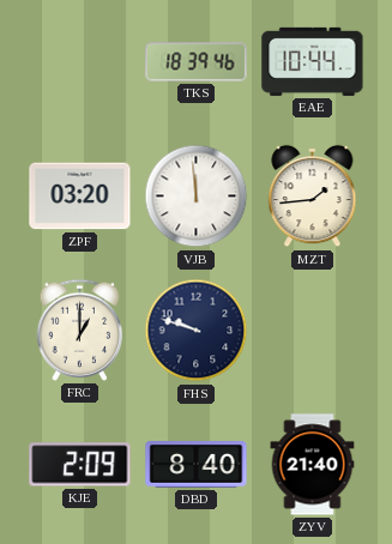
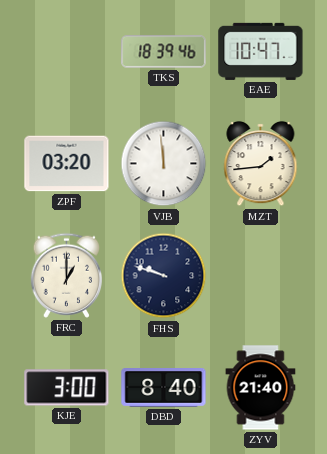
EAE: 10:44 -> 10:47
KJE: 2:09 -> 3:00
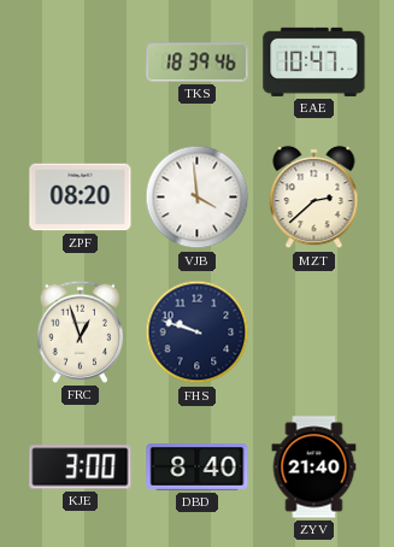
ZPF: 03:20 -> 08:20
VJB: 11:59 -> 3:59
MZT: 1:44 -> 2:38
FRC: 1:00 -> 12:57
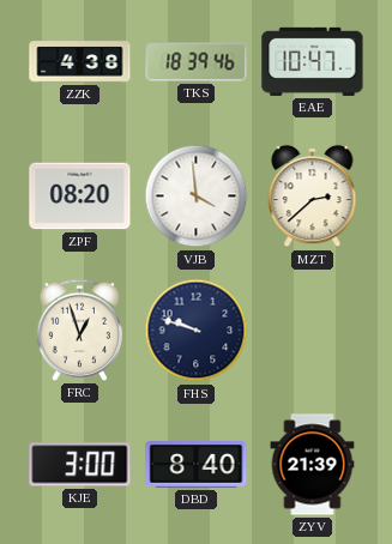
ZZK: none -> 4:38
ZYV: 21:40 -> 21:39
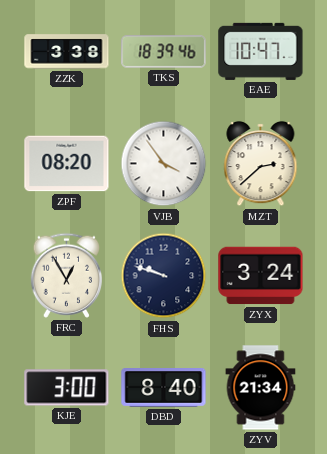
ZZK: 4:38 -> 3:38
VJB: 3:59 -> 3:54
FRC: 12:57 -> 12:55
ZYX: none -> 3:24
ZYV: 21:39 -> 21:34
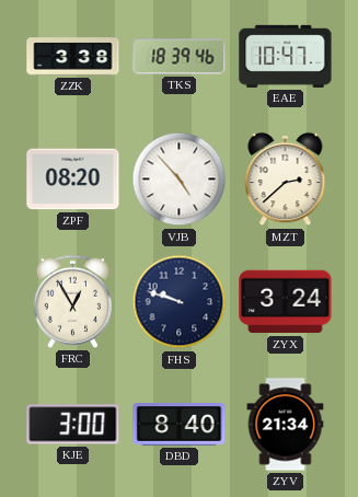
VJB: 3:54 -> 4:53
